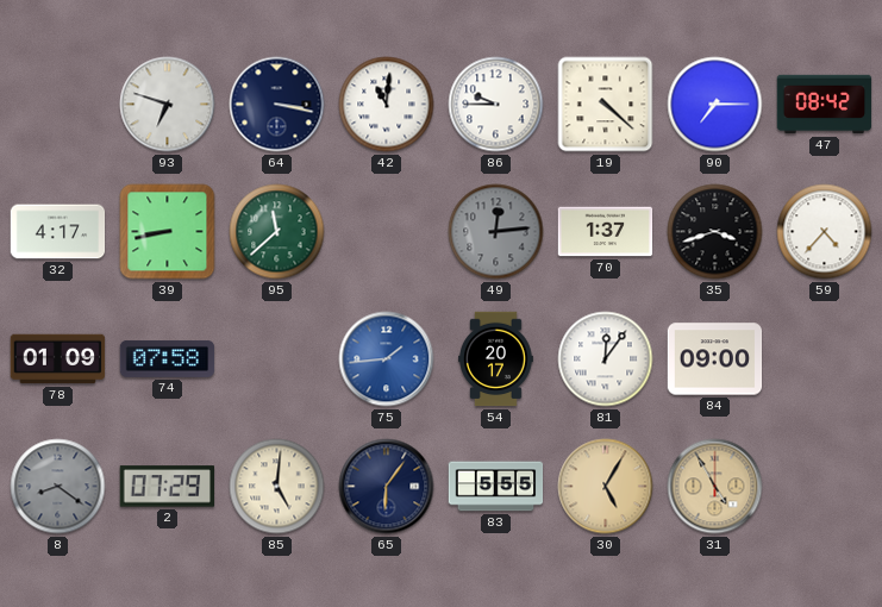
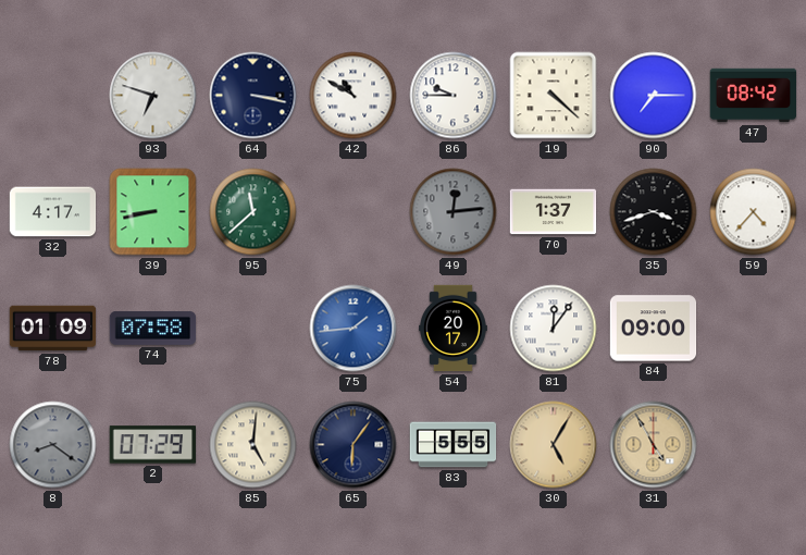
42: 11:01 -> 10:50
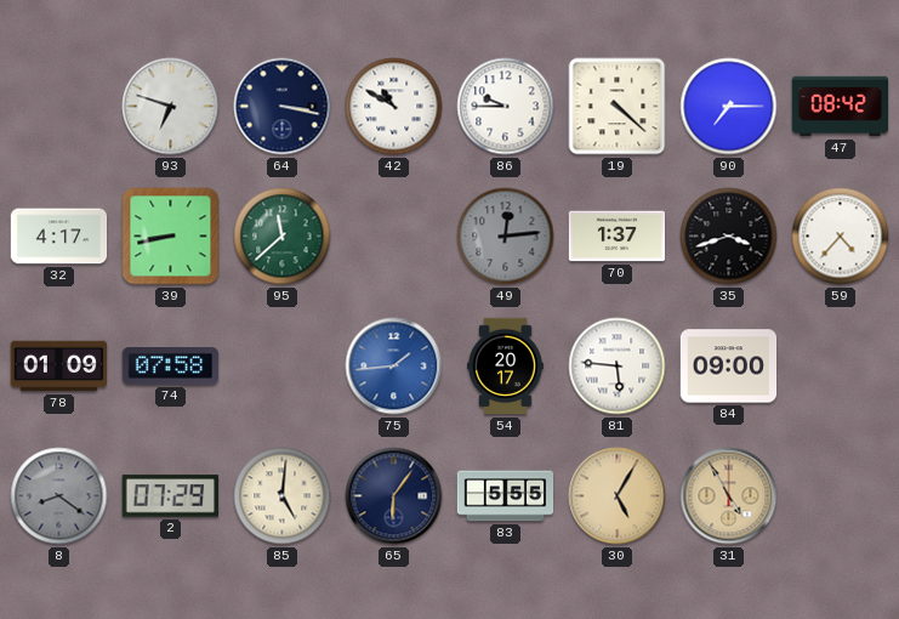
81: 12:06 -> 5:46
